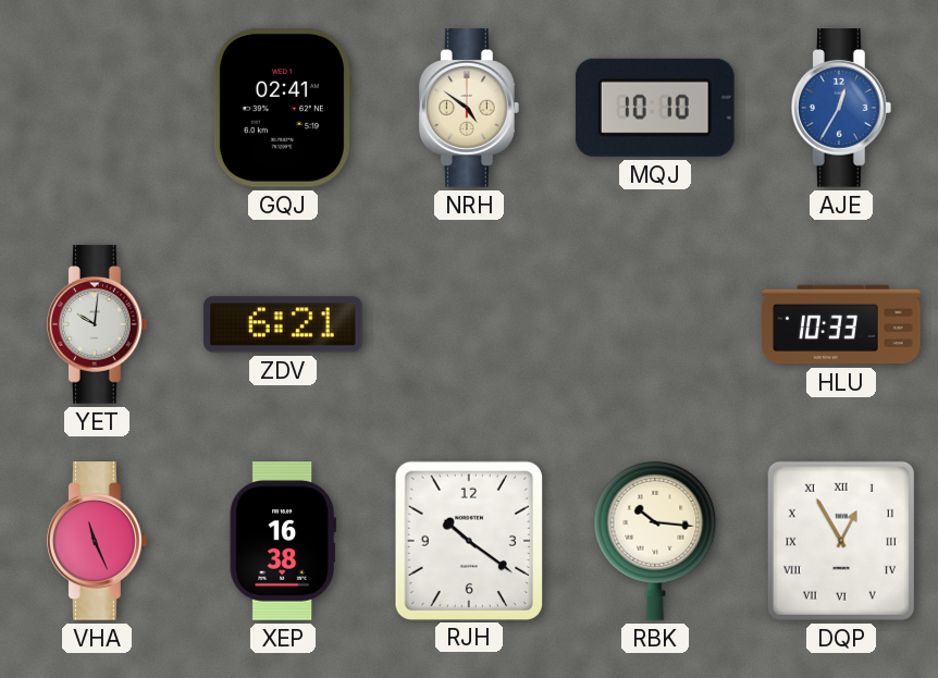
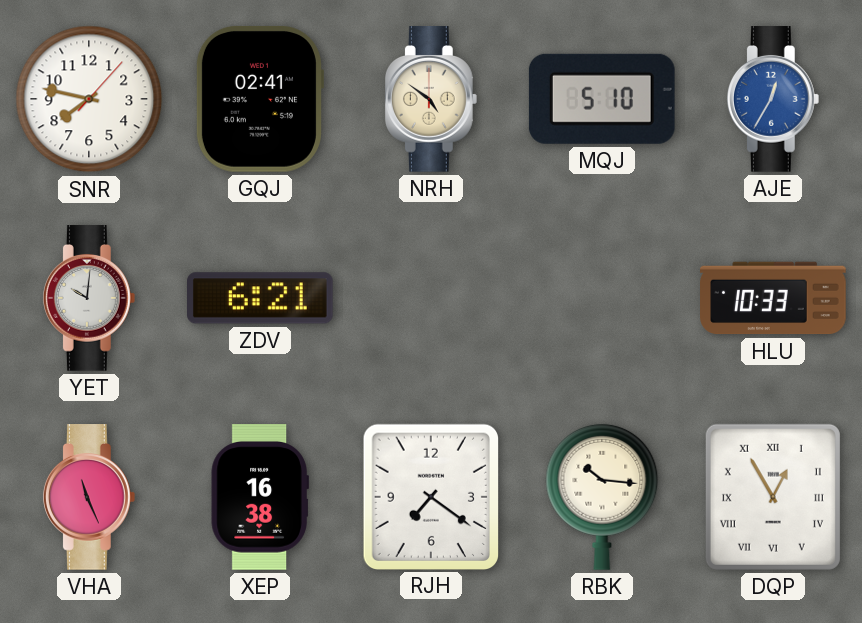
SNR: none -> 7:47
MQJ: 10:10 -> 5:10
RJH: 10:21 -> 7:21
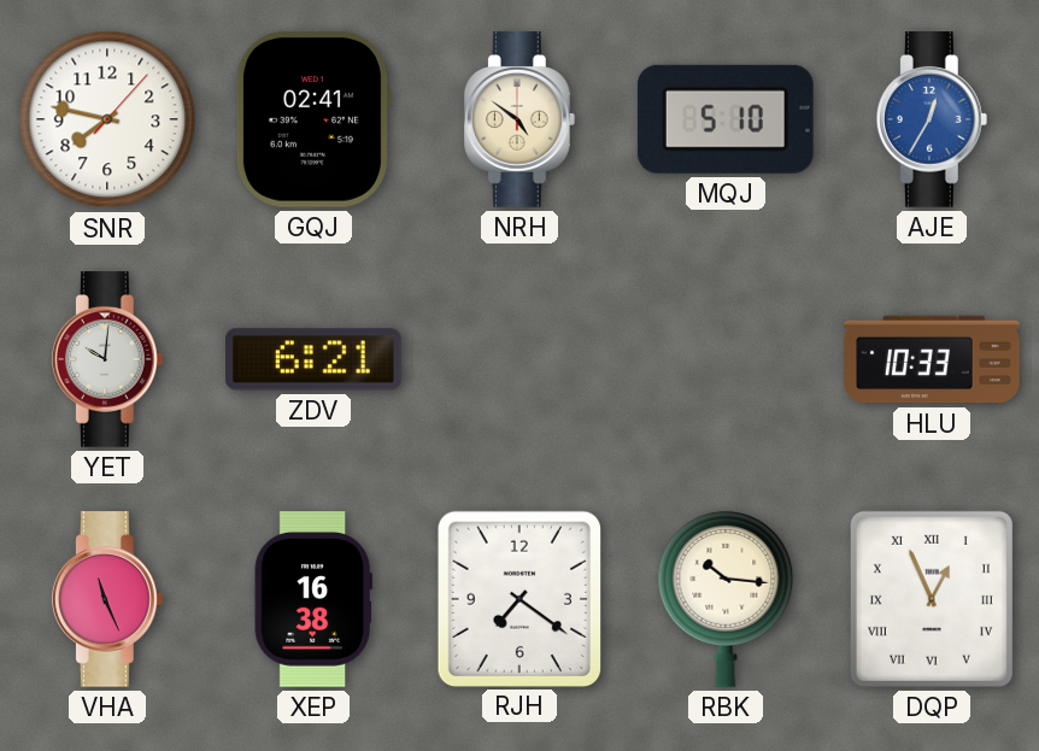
DQP: 12:55 -> 12:56
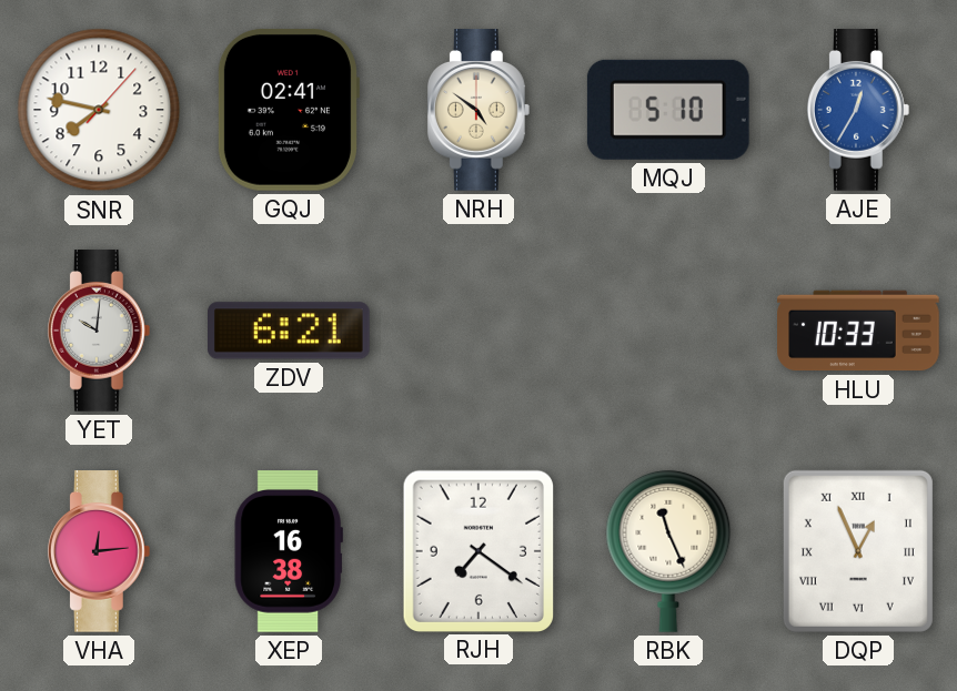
VHA: 11:26 -> 12:14
RBK: 10:16 -> 11:26
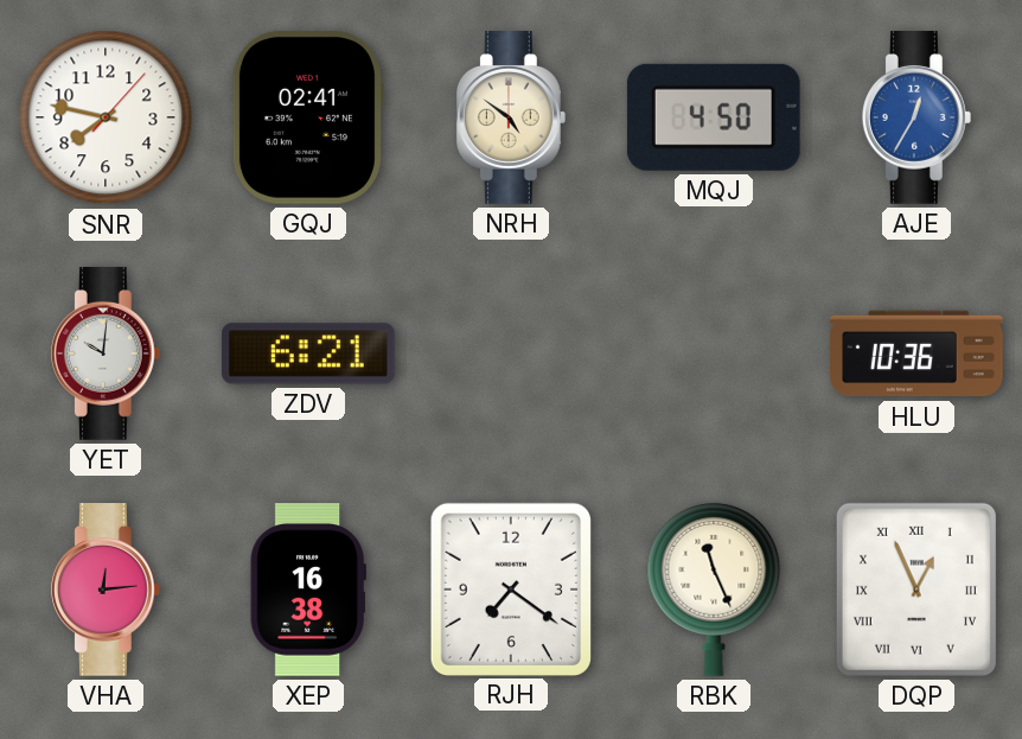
MQJ: 5:10 -> 4:50
HLU: 10:33 -> 10:36
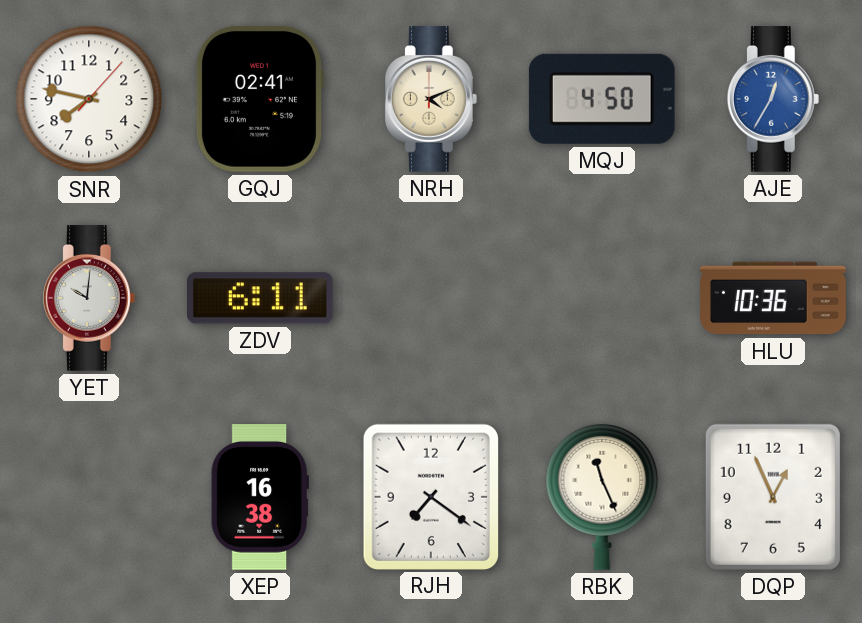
NRH: 4:51 -> 4:11
ZDV: 6:21 -> 6:11
VHA: 12:14 -> none
DQP numerals: Roman -> Arabic
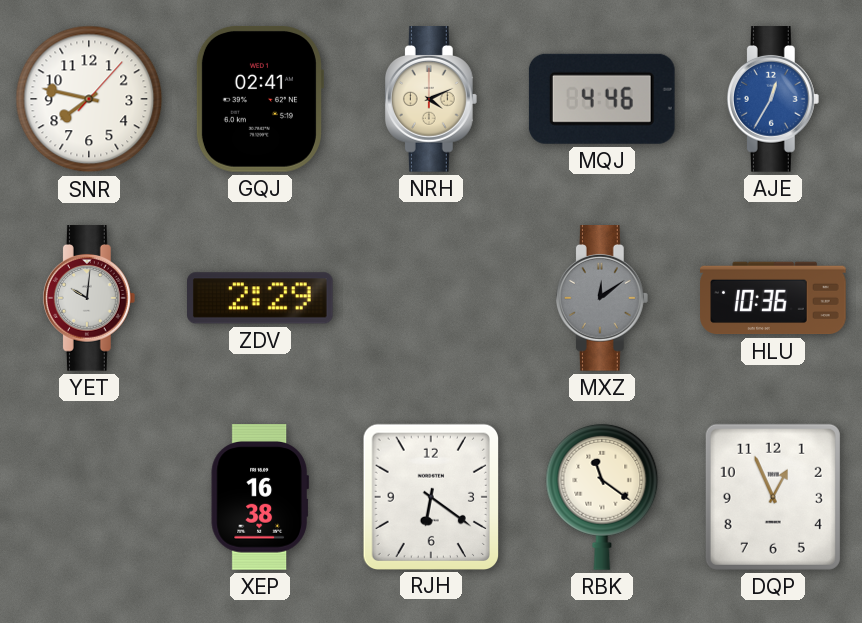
MQJ: 4:50 -> 4:46
ZDV: 6:11 -> 2:29
MXZ: none -> 12:09
RJH: 7:21 -> 6:21
RBK: 11:26 -> 11:21
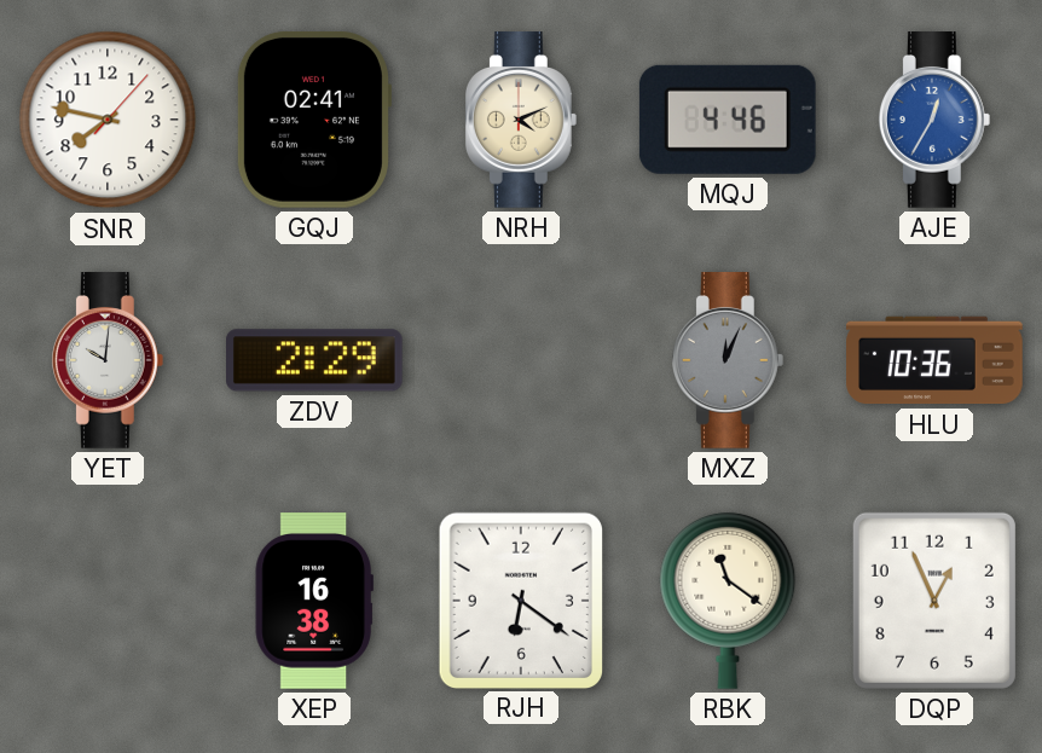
MXZ: 12:09 -> 12:04
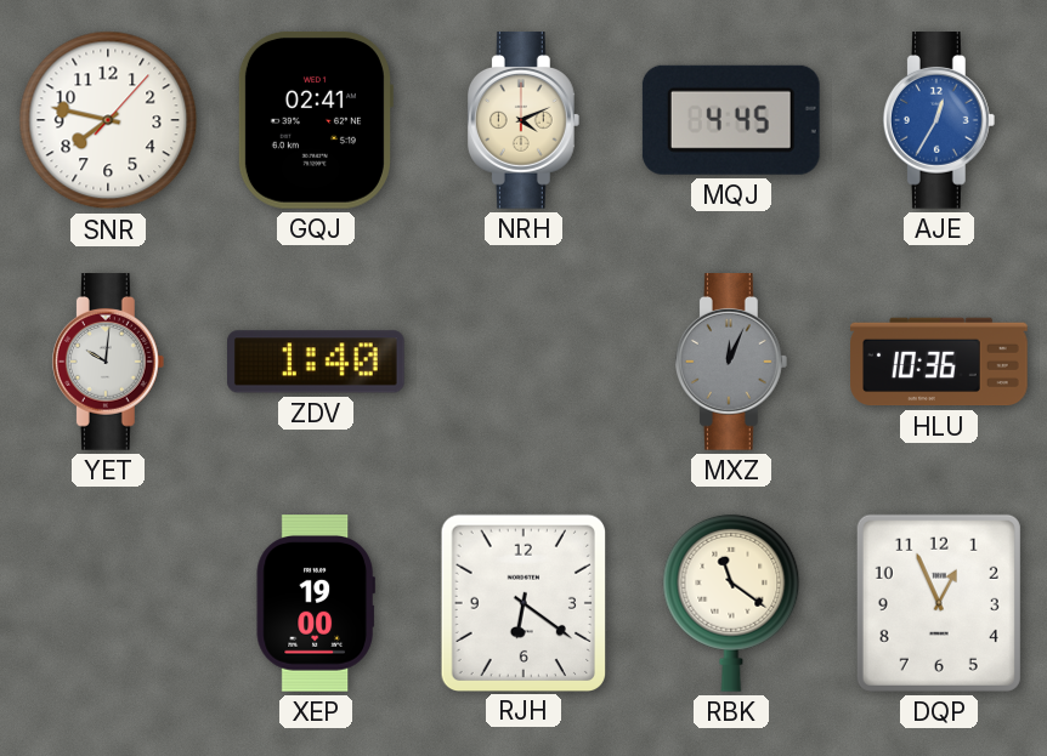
MQJ: 4:46 -> 4:45
ZDV: 2:29 -> 1:40
XEP: 16:38 -> 19:00
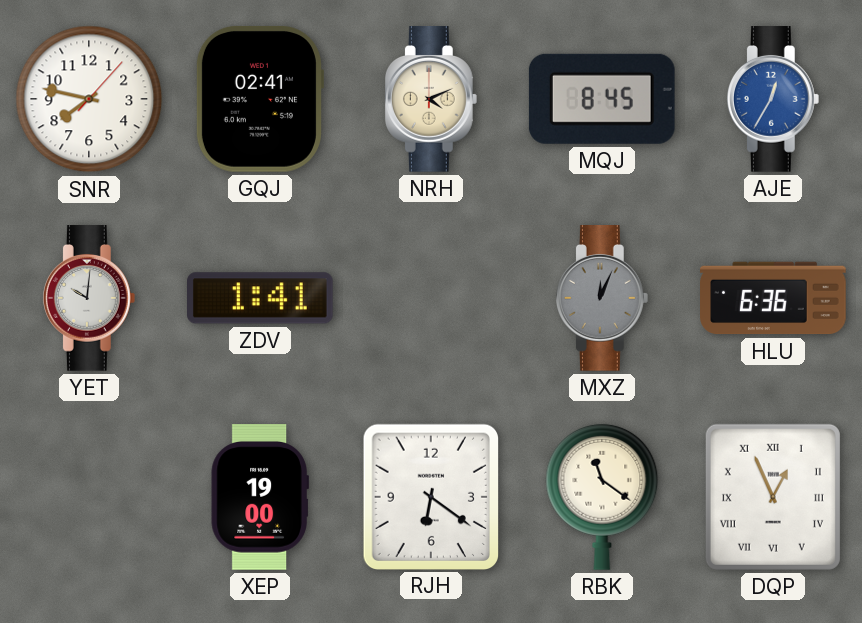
MQJ: 4:45 -> 8:45
ZDV: 1:40 -> 1:41
HLU: 10:36 -> 6:36
DQP numerals: Arabic -> Roman
